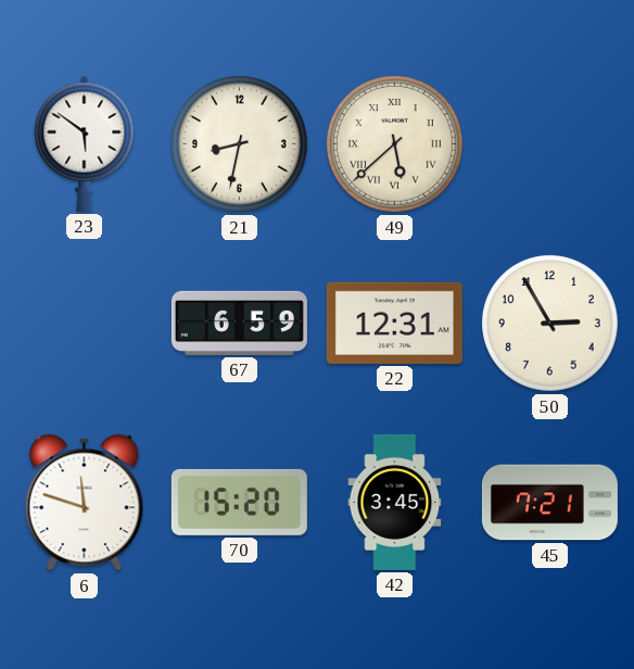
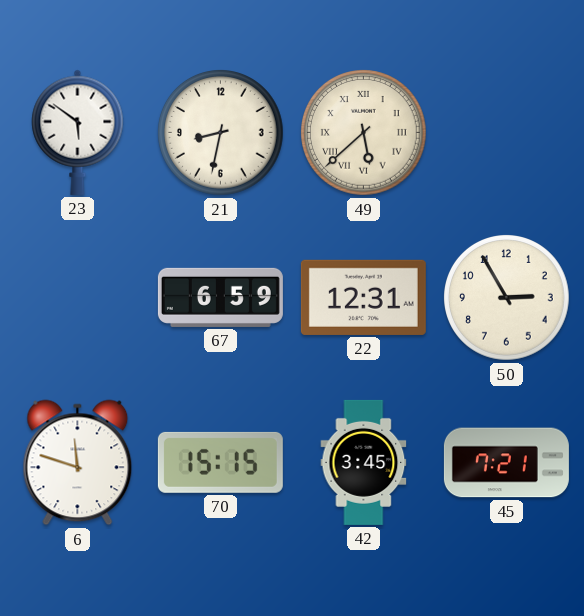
70: 15:20 -> 15:15
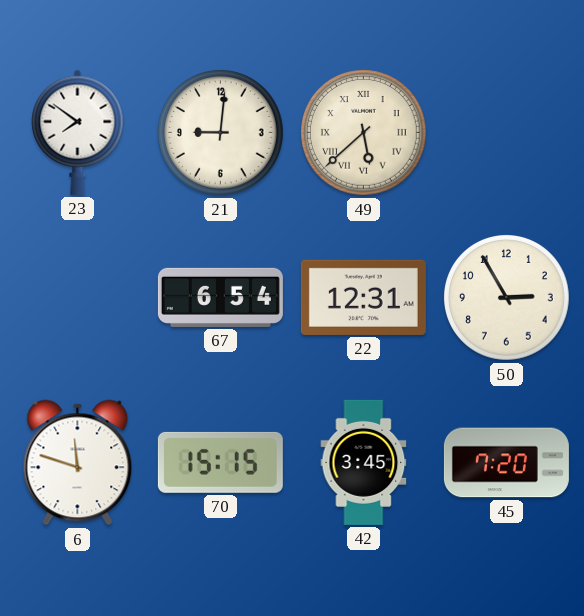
23: 5:51 -> 7:51
21: 8:32 -> 9:01
67: 6:59 -> 6:54
45: 7:21 -> 7:20
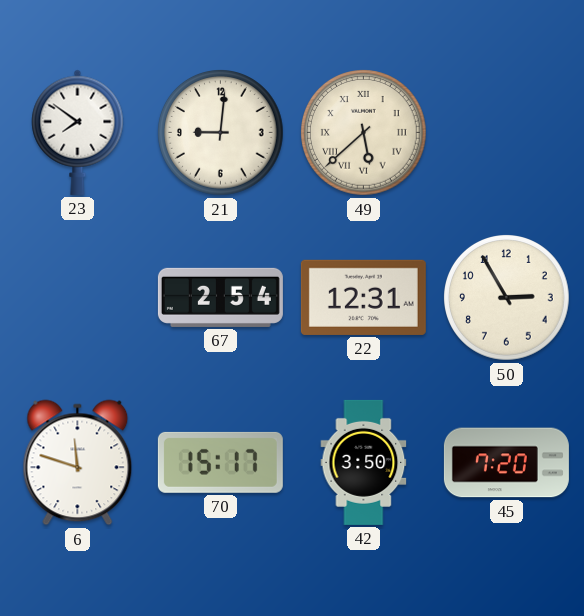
67: 6:54 -> 2:54
70: 15:15 -> 15:17
42: 3:45 -> 3:50
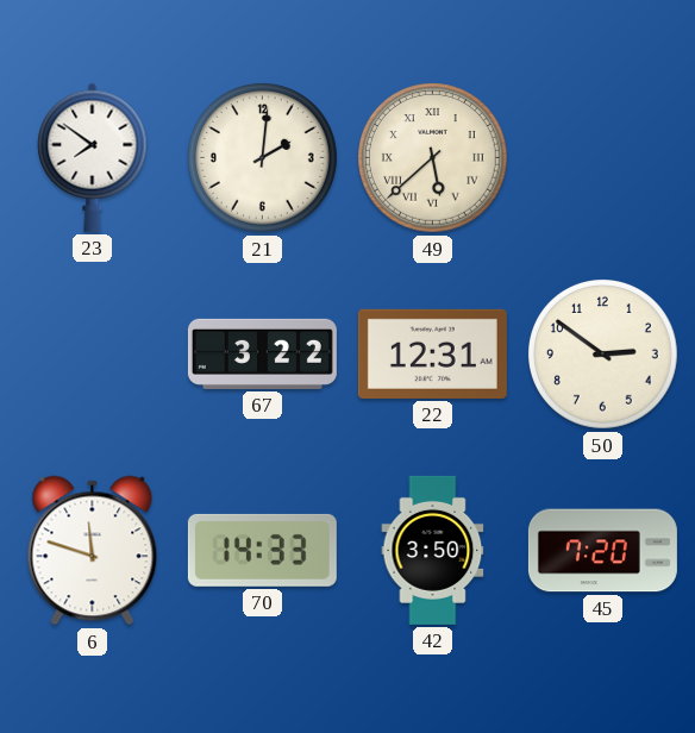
21: 9:01 -> 2:01
67: 2:54 -> 3:22
50: 2:55 -> 2:51
70: 15:17 -> 14:33
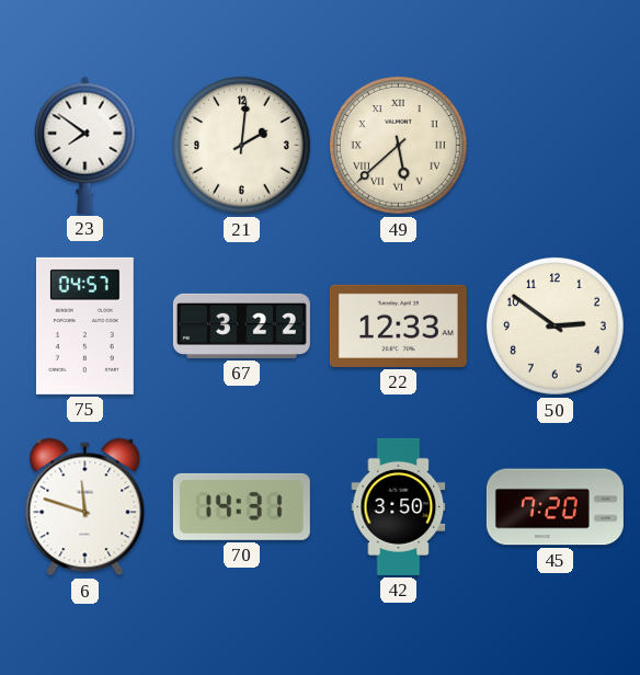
75: none -> 04:57
22: 12:31 -> 12:33
70: 14:33 -> 14:31
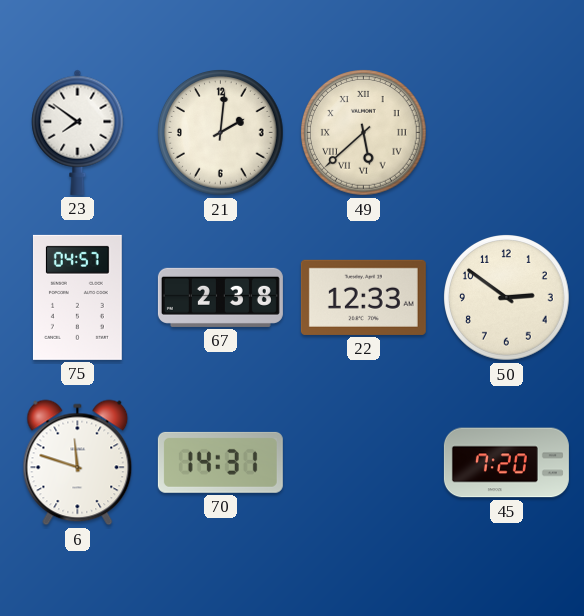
67: 3:22 -> 2:38
42: 3:50 -> none
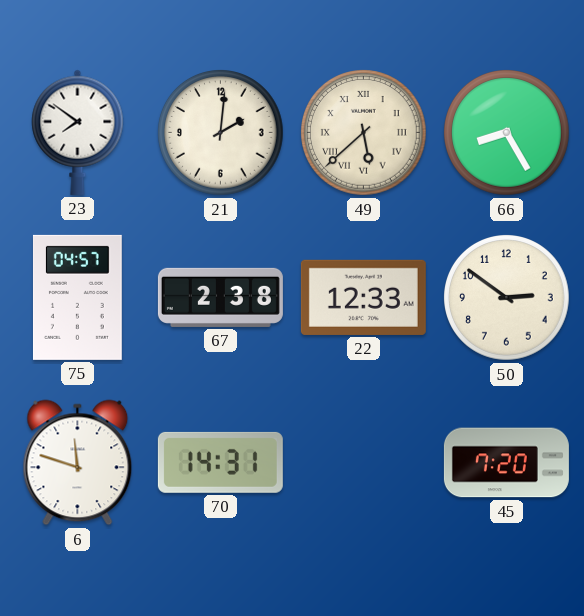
66: none -> 8:25
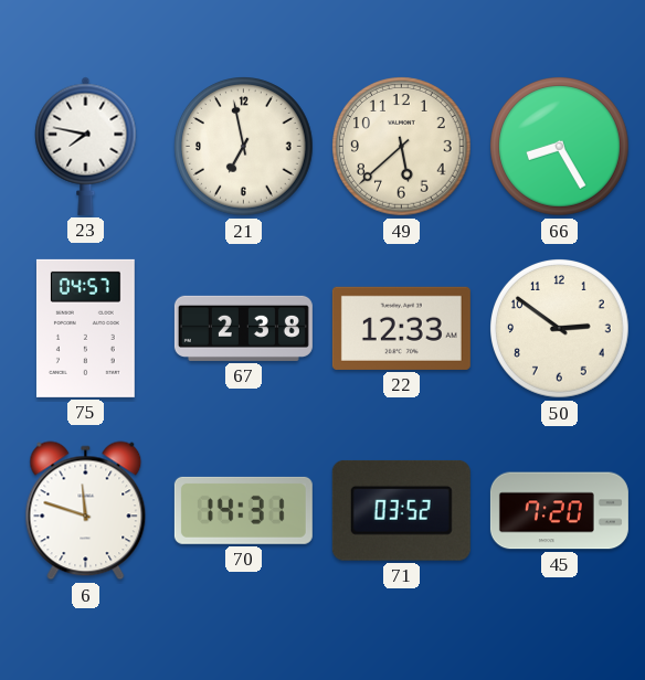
23: 7:51 -> 7:47
21: 2:01 -> 6:58
49 numerals: Roman -> Arabic
71: none -> 03:52
